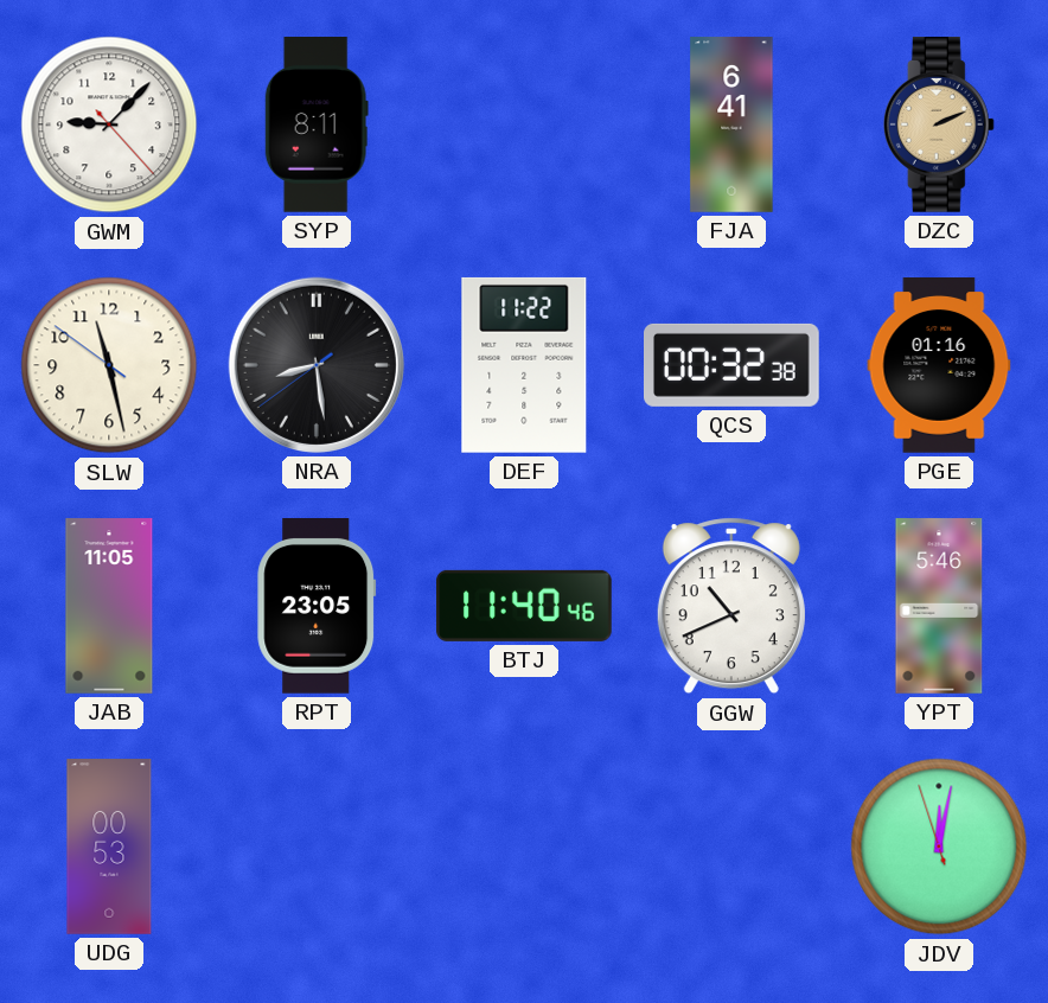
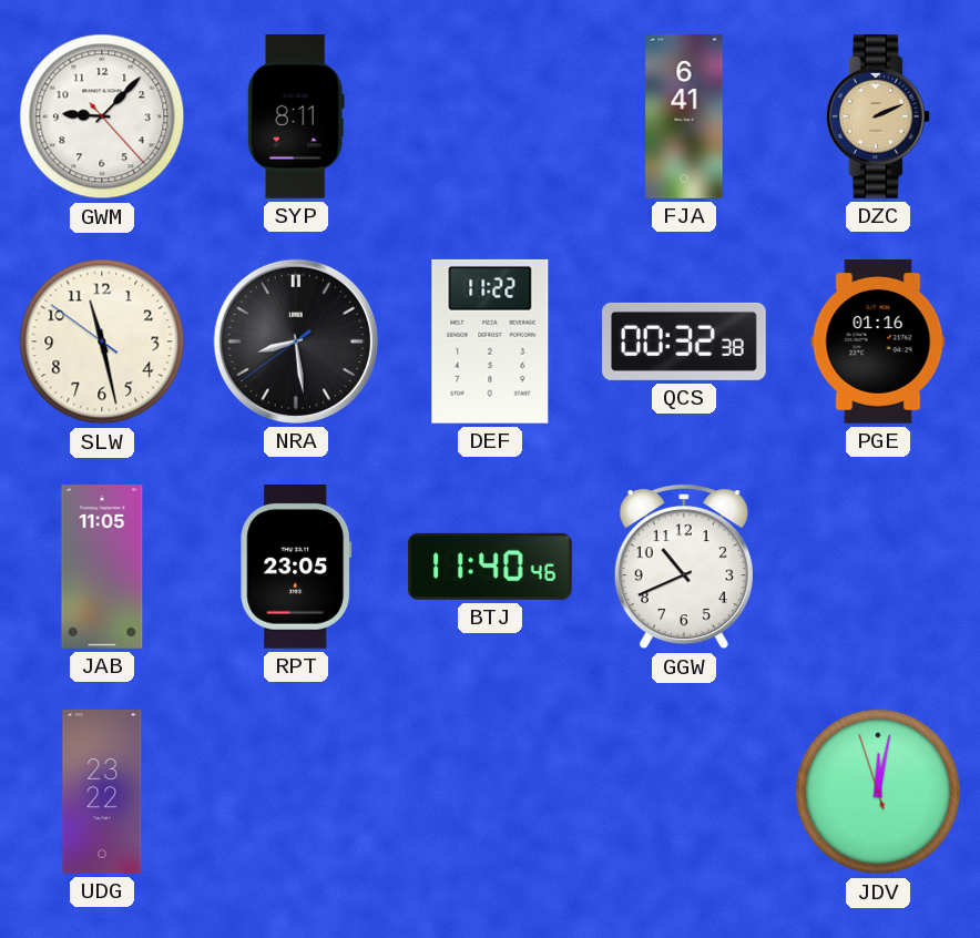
YPT: 5:46 -> none
UDG: 00:53 -> 23:22
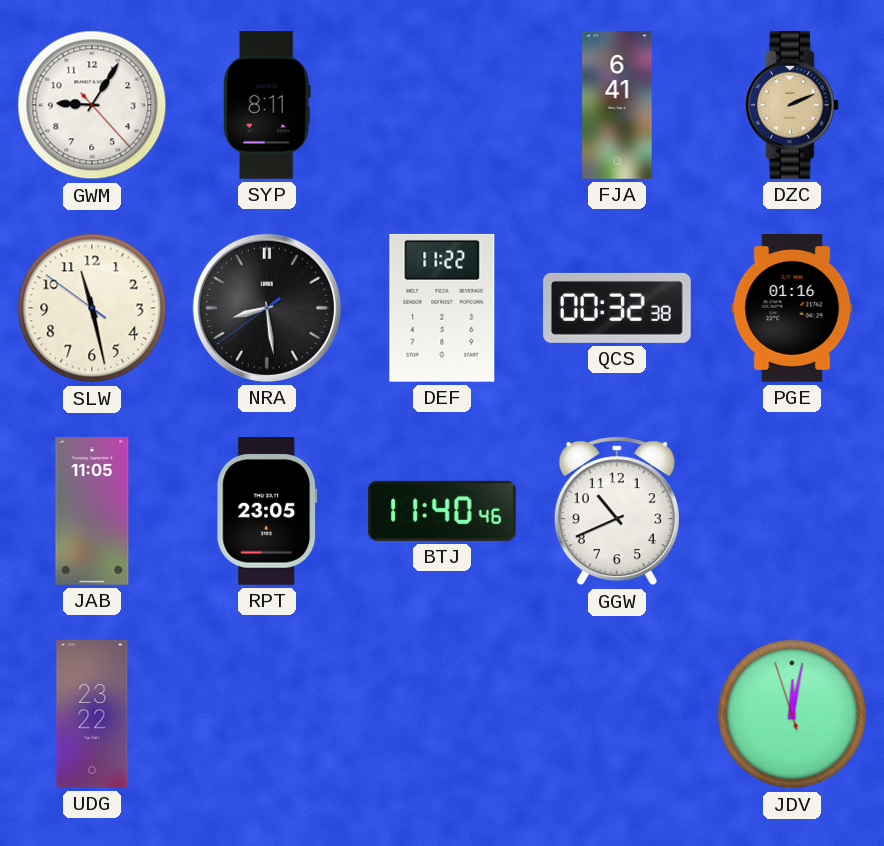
GWM: 9:07 -> 9:05
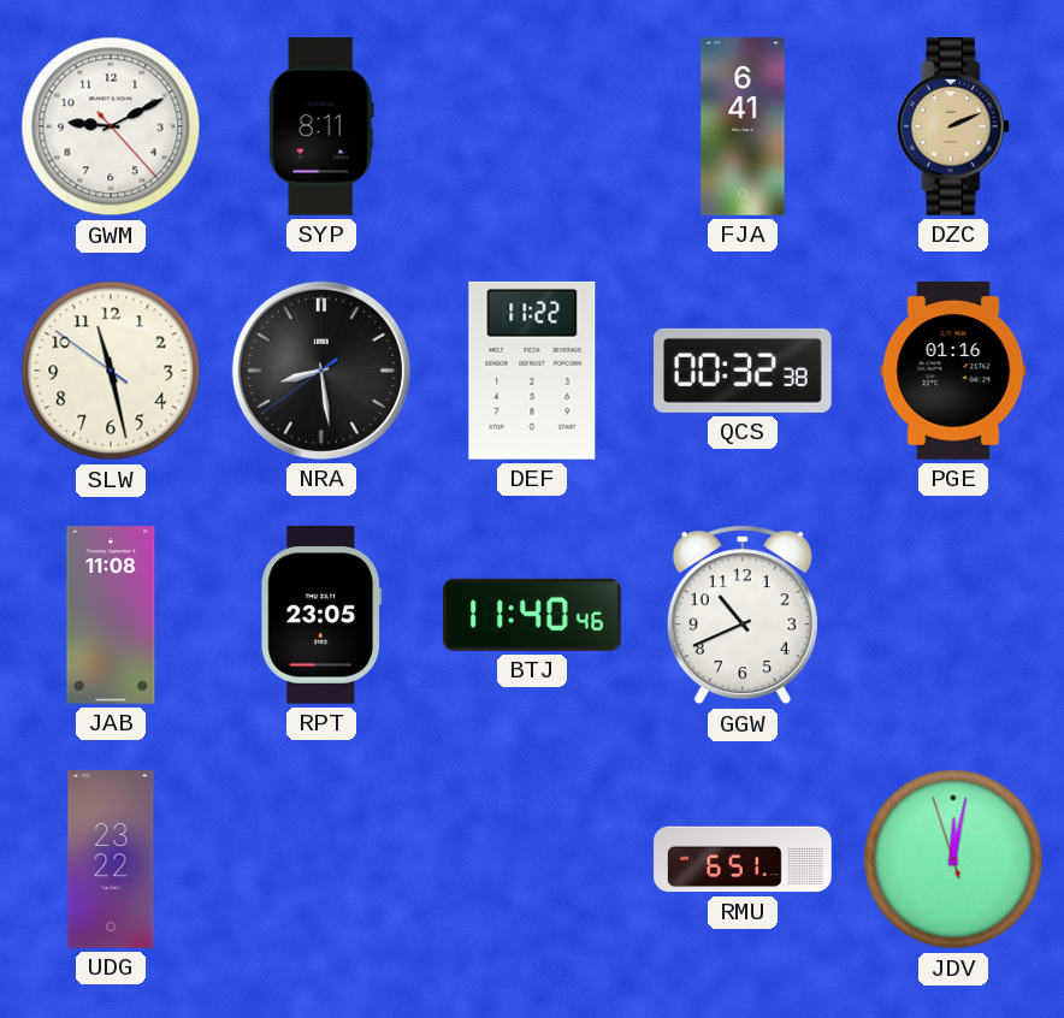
GWM: 9:05 -> 9:10
JAB: 11:05 -> 11:08
RMU: none -> 6:51
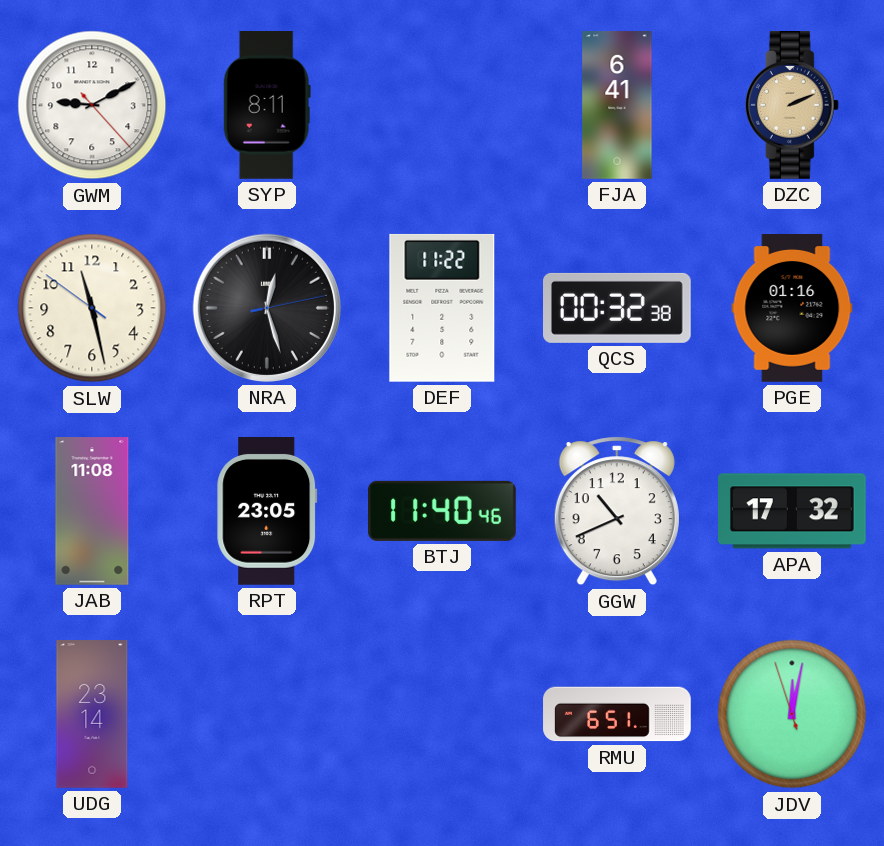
NRA: 8:28 -> 12:27
APA: none -> 17:32
UDG: 23:22 -> 23:14
